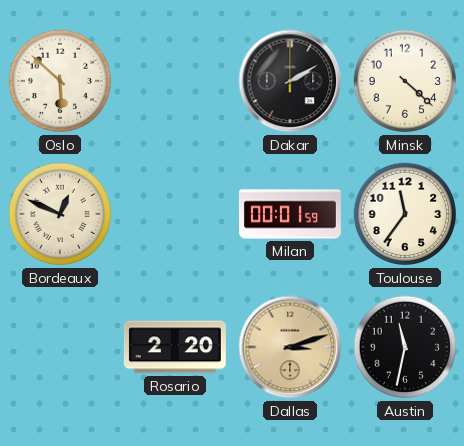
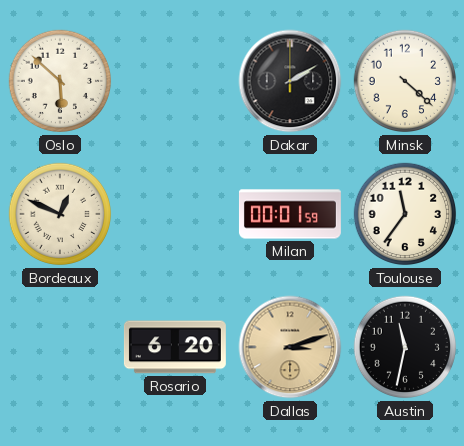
Rosario: 2:20 -> 6:20
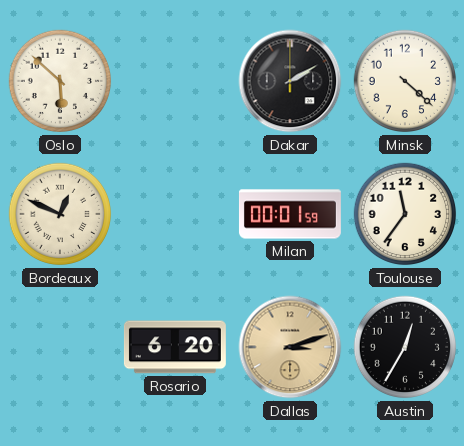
Austin: 11:32 -> 12:35
